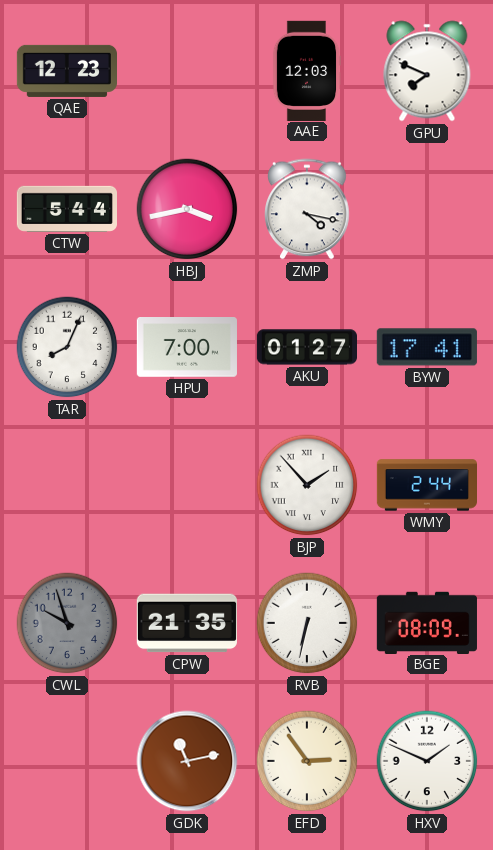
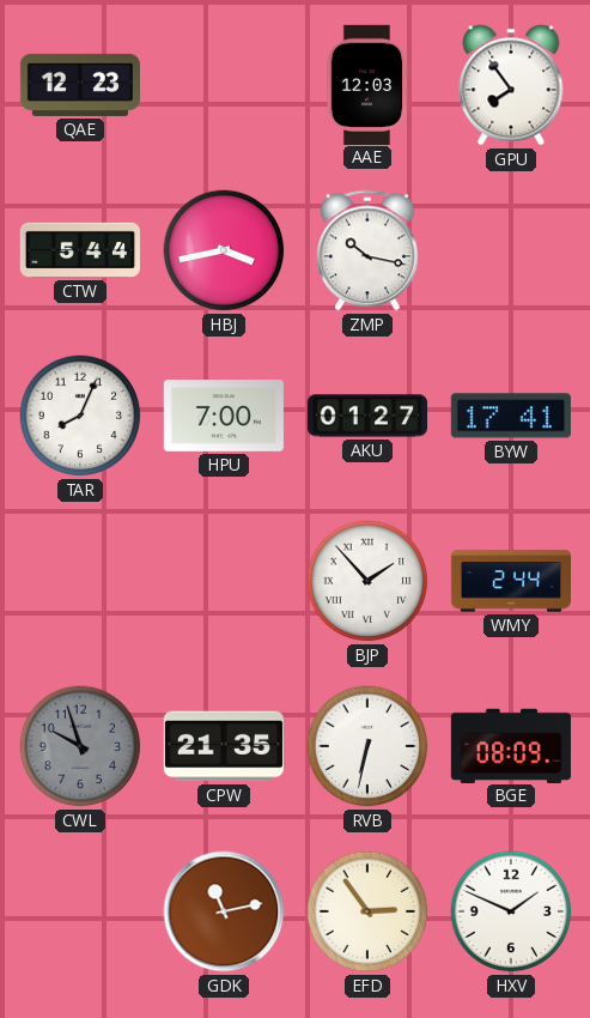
GPU: 7:49 -> 7:54
ZMP: 4:17 -> 10:17
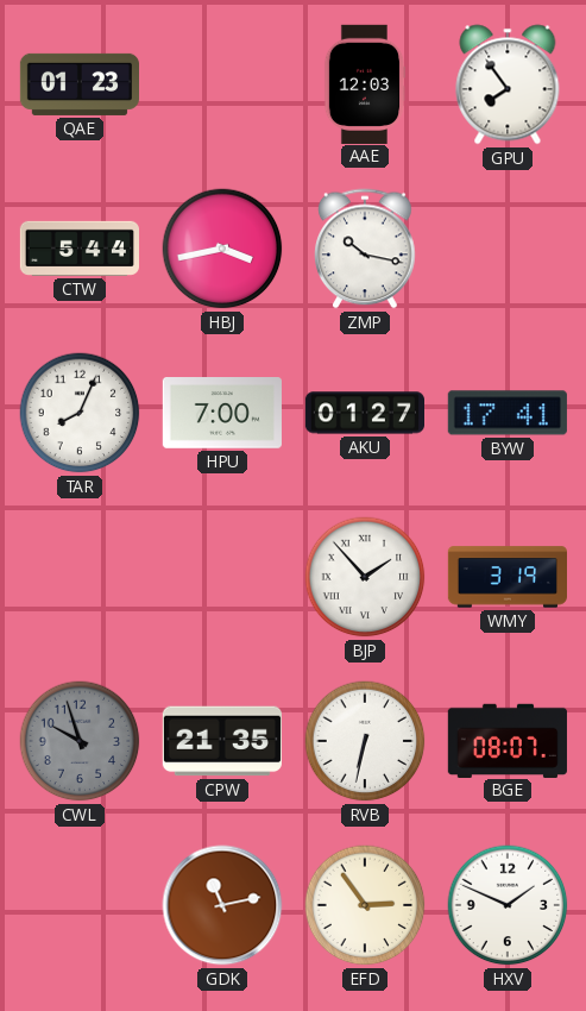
QAE: 12:23 -> 01:23
WMY: 2:44 -> 3:19
BGE: 08:09 -> 08:07
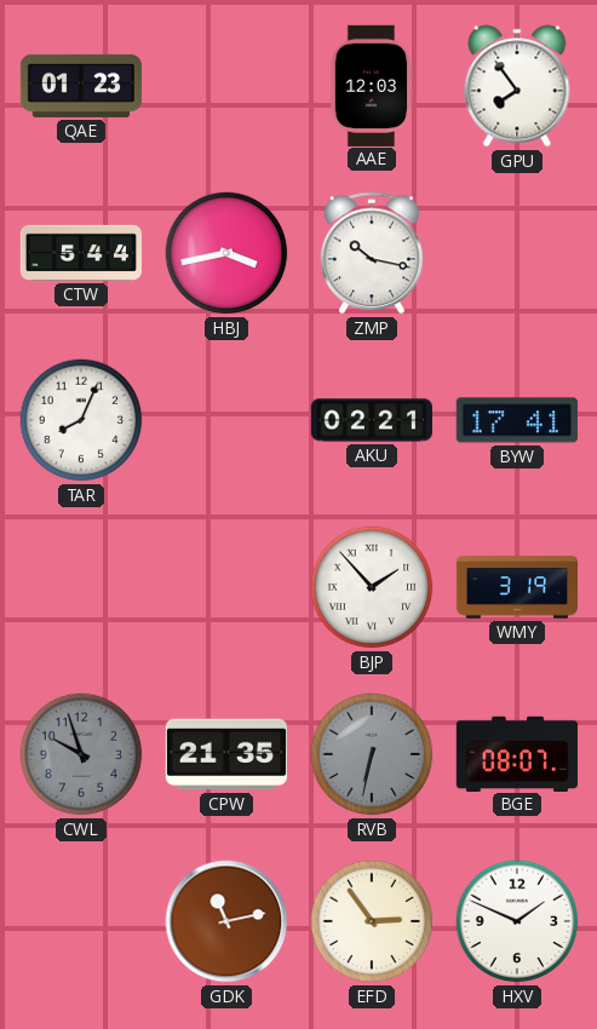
HPU: 7:00 -> none
AKU: 01:27 -> 02:21
RVB dial: white -> grey
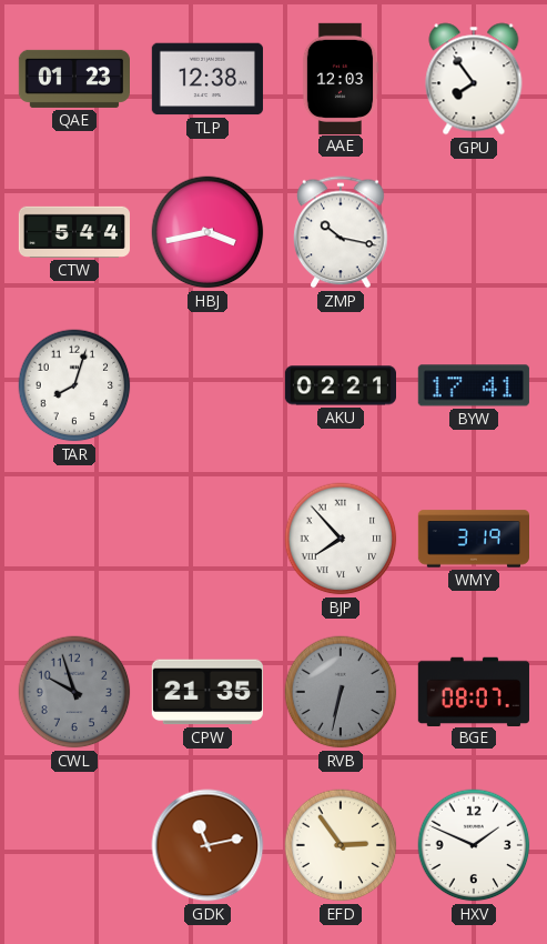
TLP: none -> 12:38
TAR: 8:04 -> 8:03
BJP: 1:53 -> 7:53
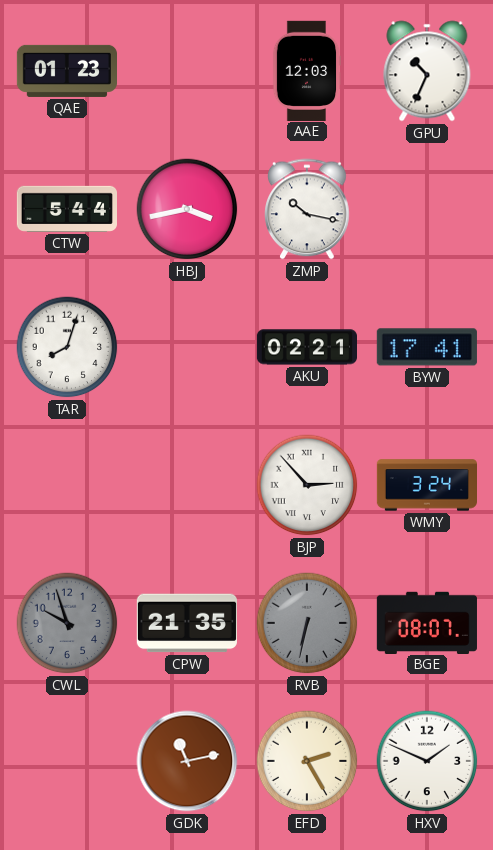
TLP: 12:38 -> none
GPU: 7:54 -> 10:34
BJP: 7:53 -> 2:53
WMY: 3:19 -> 3:24
EFD: 2:54 -> 2:25
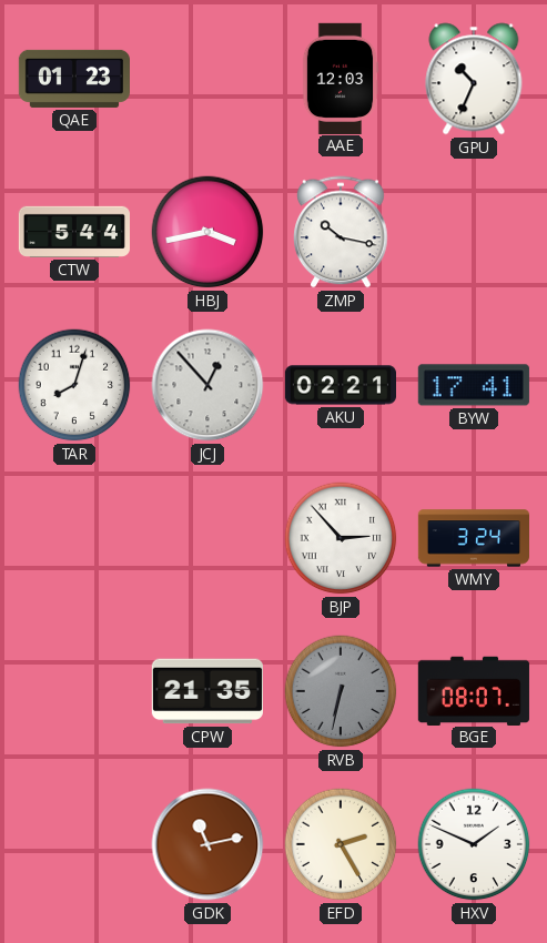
JCJ: none -> 12:53
CWL: 9:57 -> none
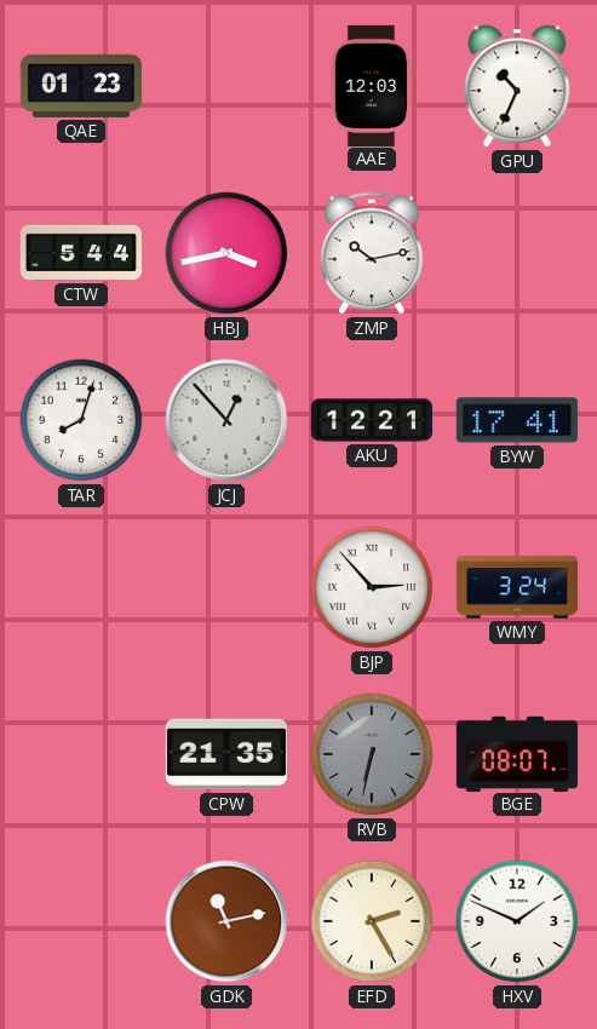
ZMP: 10:17 -> 10:13
AKU: 02:21 -> 12:21
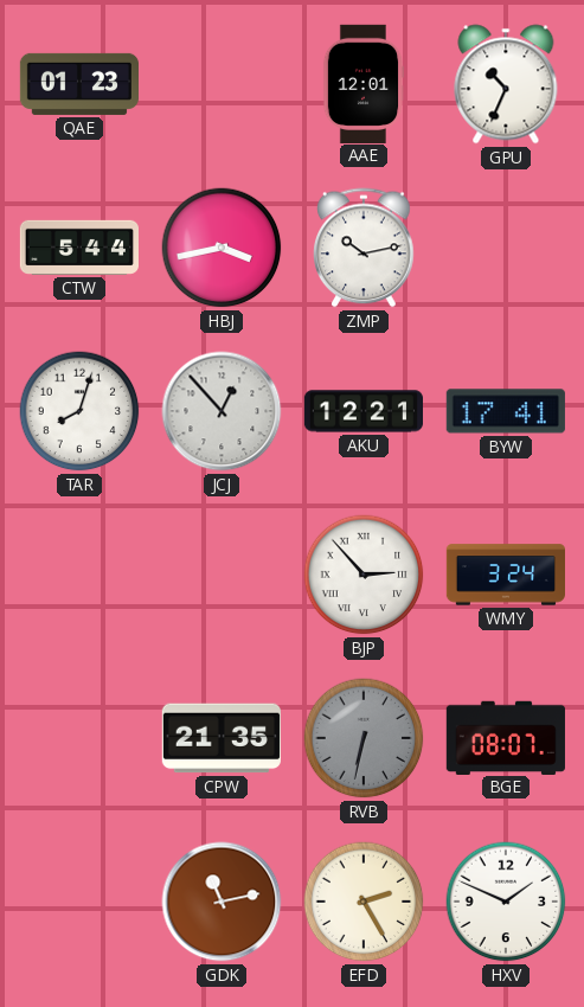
AAE: 12:03 -> 12:01
